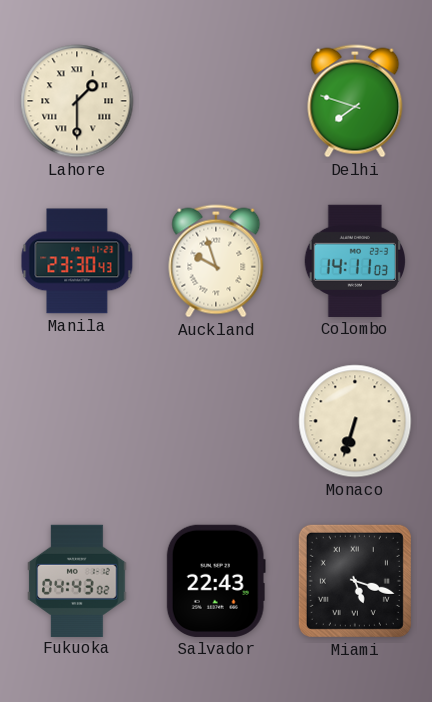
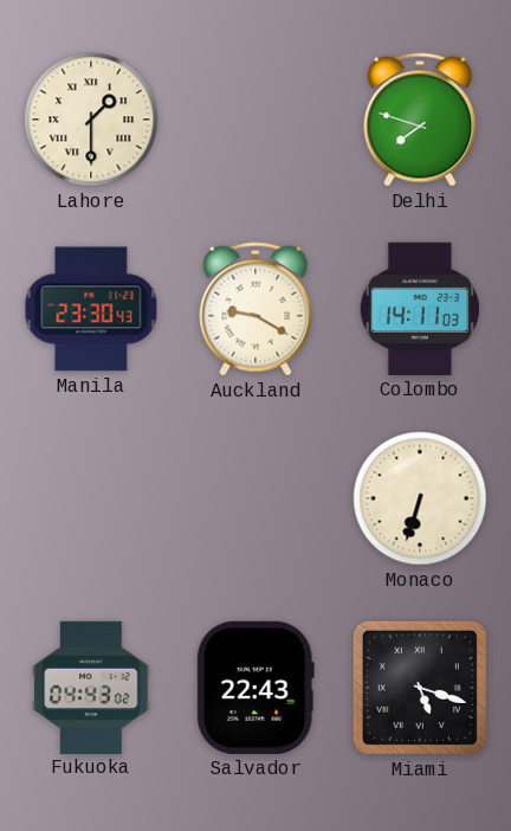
Auckland: 9:57 -> 9:20
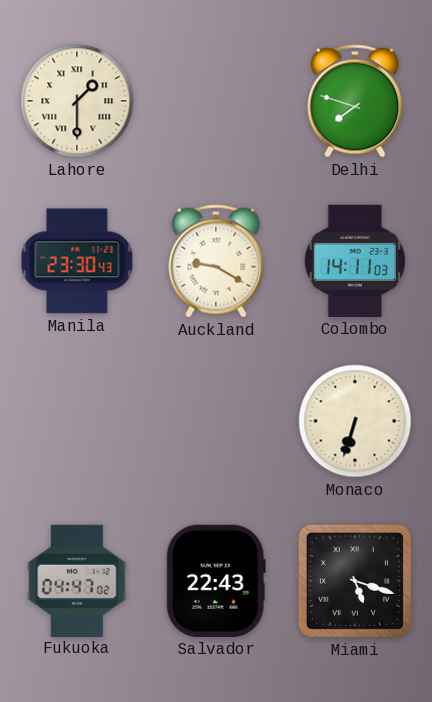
Fukuoka: 04:43 -> 04:47
